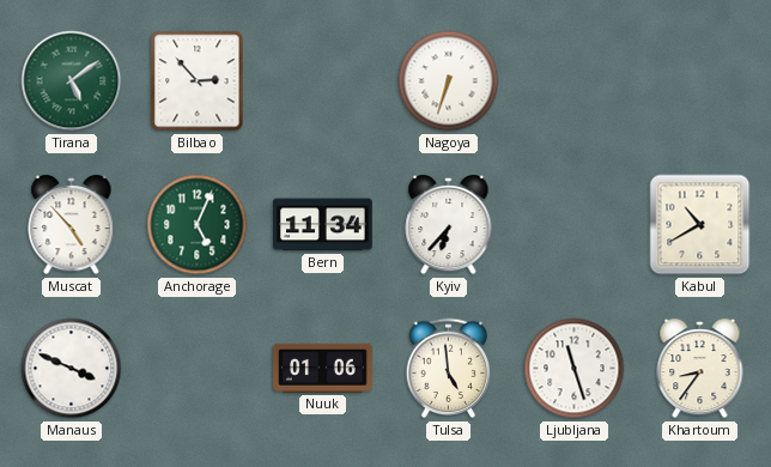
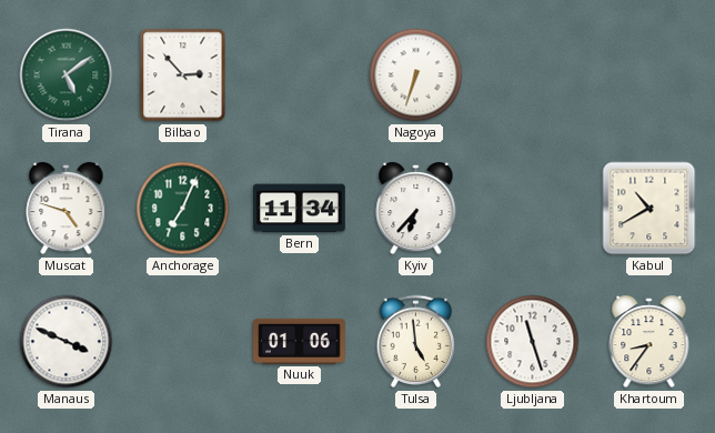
Muscat: 4:53 -> 4:48
Anchorage: 5:04 -> 7:04
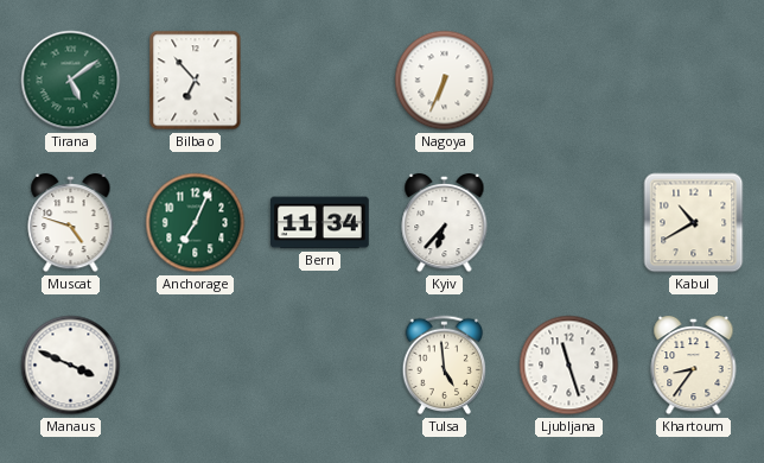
Bilbao: 2:53 -> 6:53
Nagoya: 6:33 -> 6:34
Nuuk: 01:06 -> none
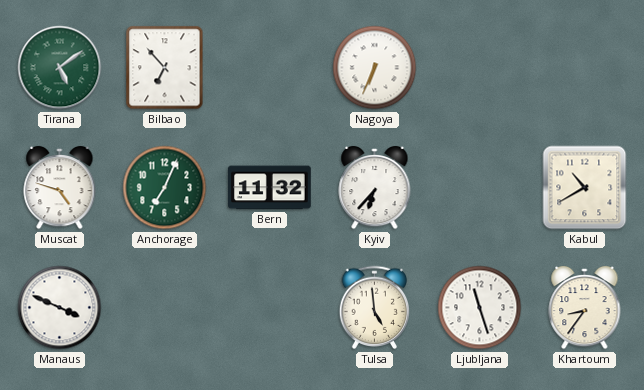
Bern: 11:34 -> 11:32
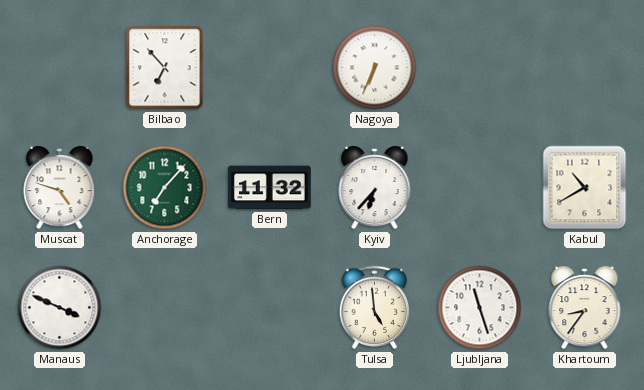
Tirana: 5:09 -> none
Anchorage: 7:04 -> 7:07
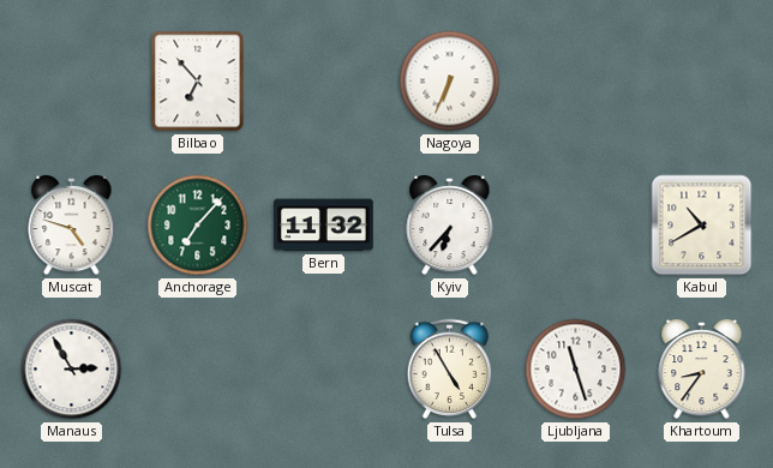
Manaus: 3:49 -> 2:55
Tulsa: 4:59 -> 4:55
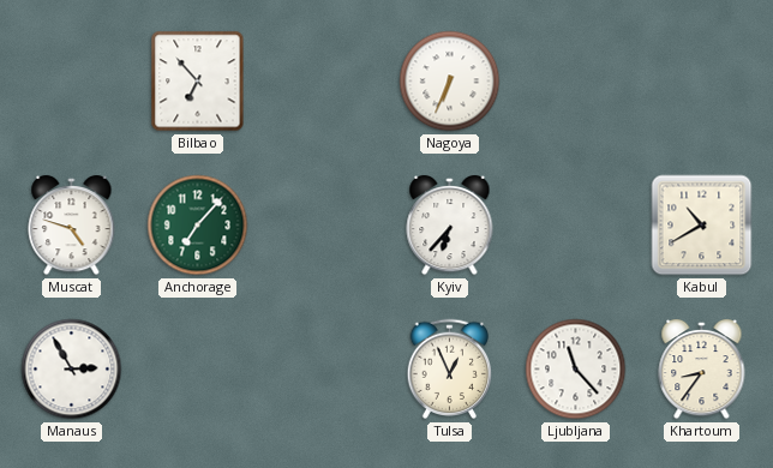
Bern: 11:32 -> none
Tulsa: 4:55 -> 12:56
Ljubljana: 11:27 -> 11:23
